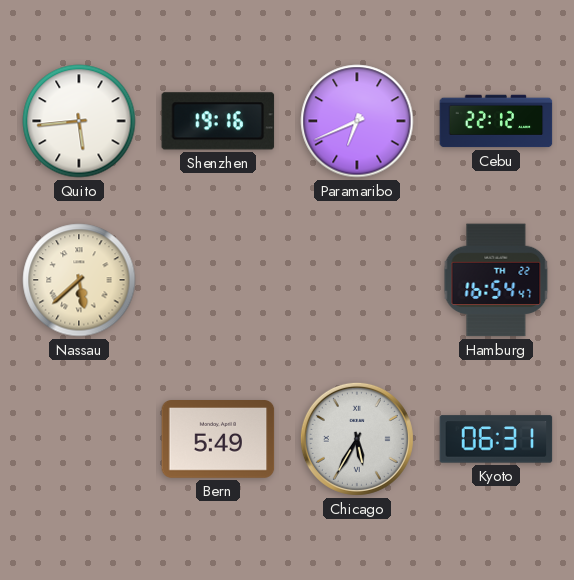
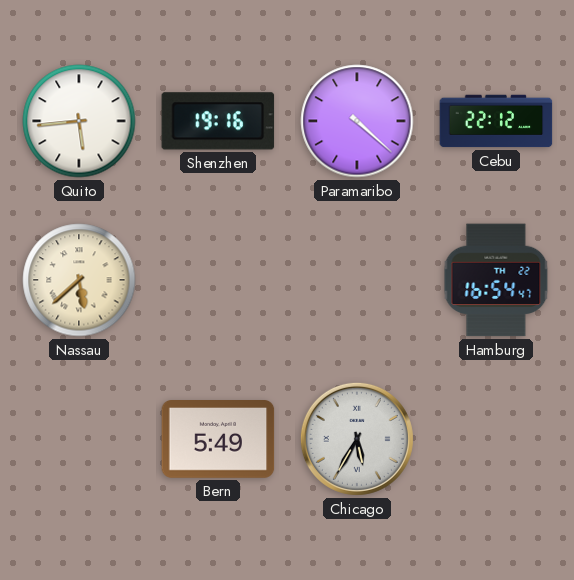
Paramaribo: 6:41 -> 4:22
Kyoto: 06:31 -> none
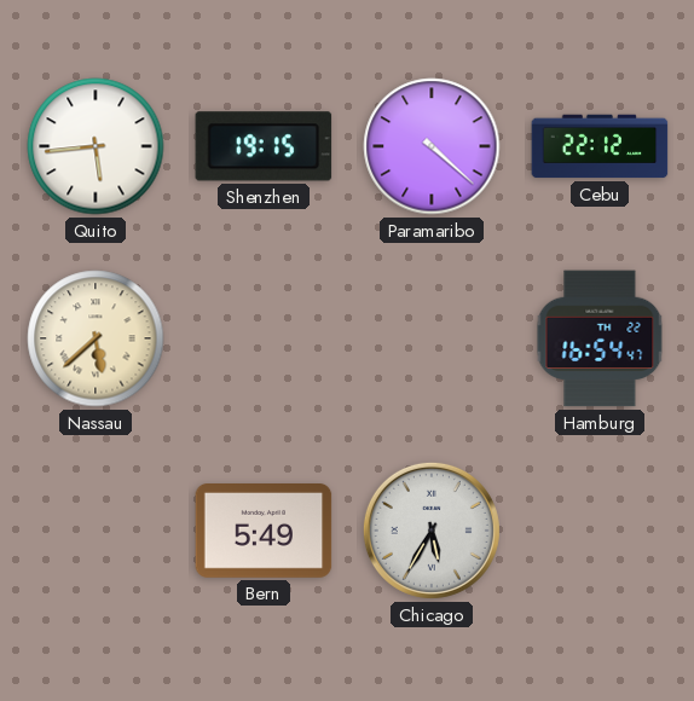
Shenzhen: 19:16 -> 19:15
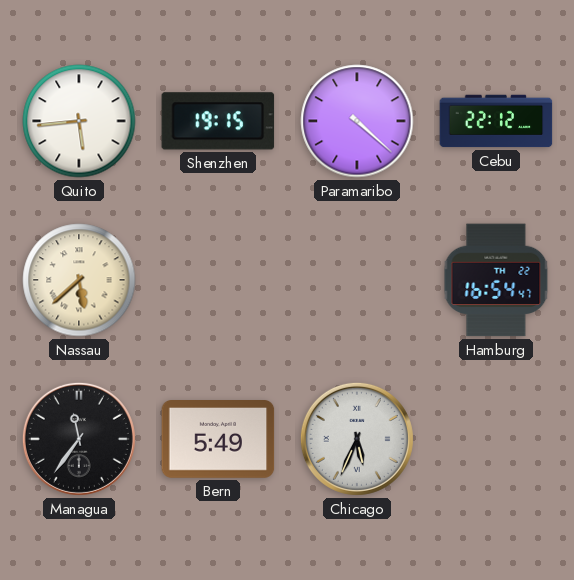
Managua: none -> 11:36
Chicago: 5:35 -> 5:34
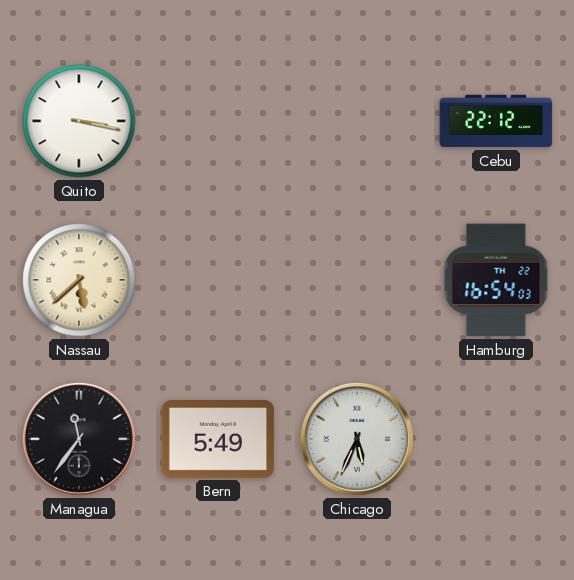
Quito: 5:44 -> 3:17
Shenzhen: 19:15 -> none
Paramaribo: 4:22 -> none
Hamburg: 16:54:47 -> 16:54:03
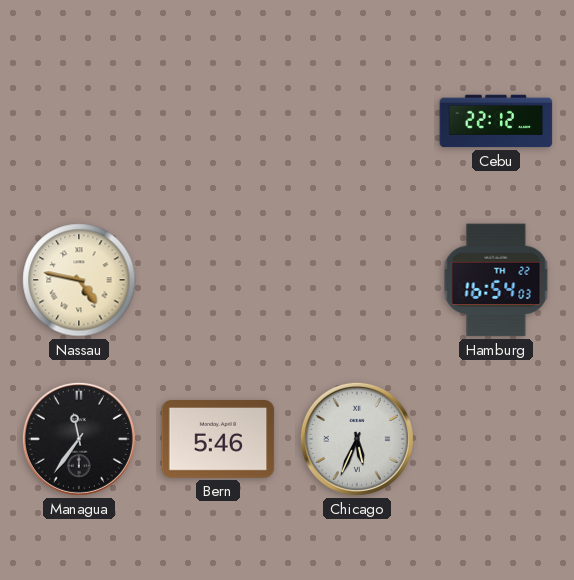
Quito: 3:17 -> none
Nassau: 5:38 -> 4:47
Bern: 5:49 -> 5:46
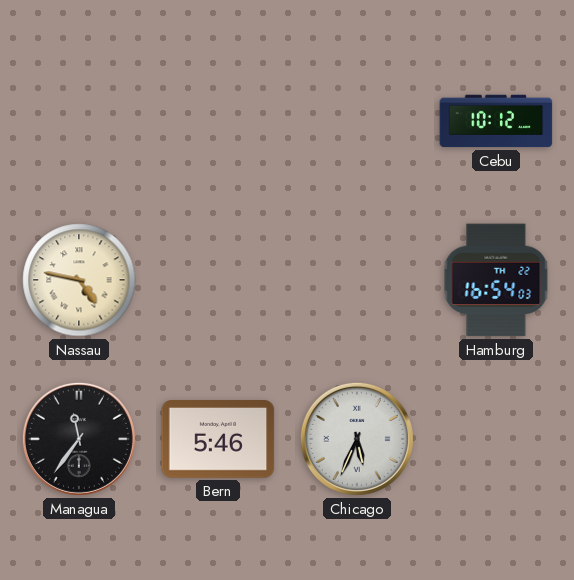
Cebu: 22:12 -> 10:12
